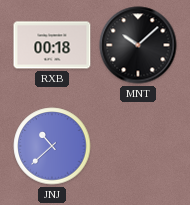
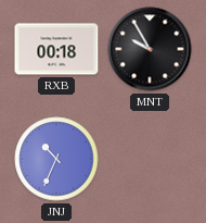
MNT: 10:08 -> 9:55
JNJ: 10:38 -> 10:34
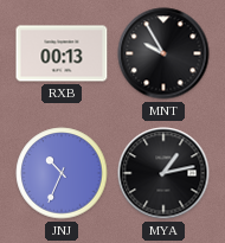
RXB: 00:18 -> 00:13
MYA: none -> 1:13
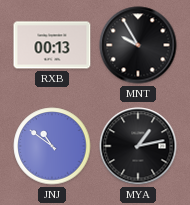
JNJ: 10:34 -> 10:51
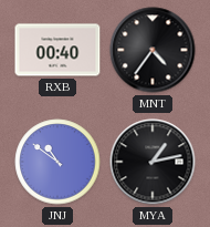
RXB: 00:13 -> 00:40
MNT: 9:55 -> 4:36
